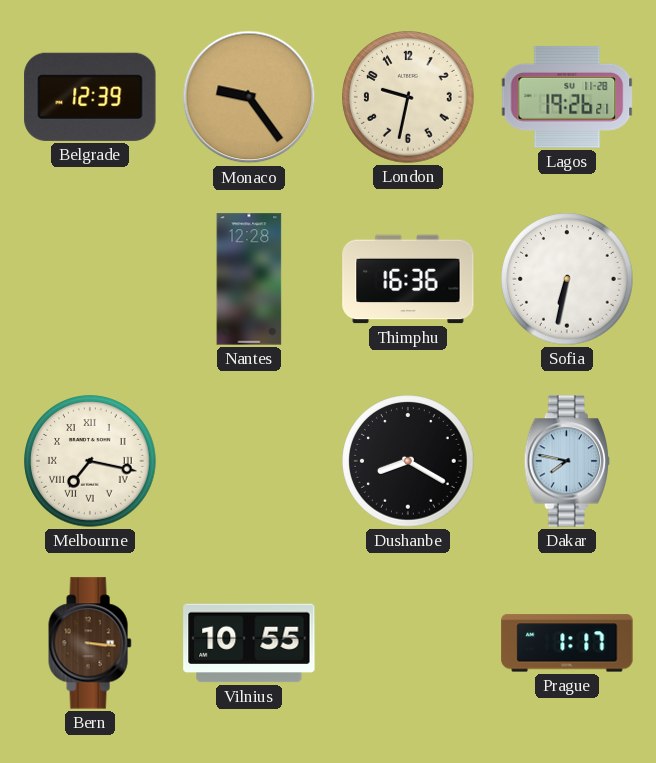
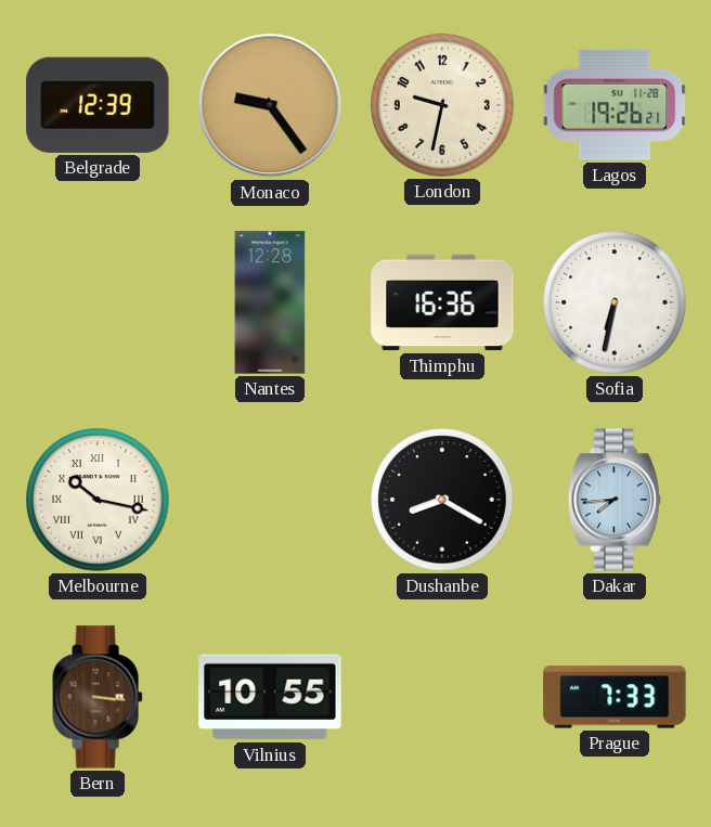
Melbourne: 7:17 -> 10:17
Dakar: 7:47 -> 7:44
Prague: 1:17 -> 7:33
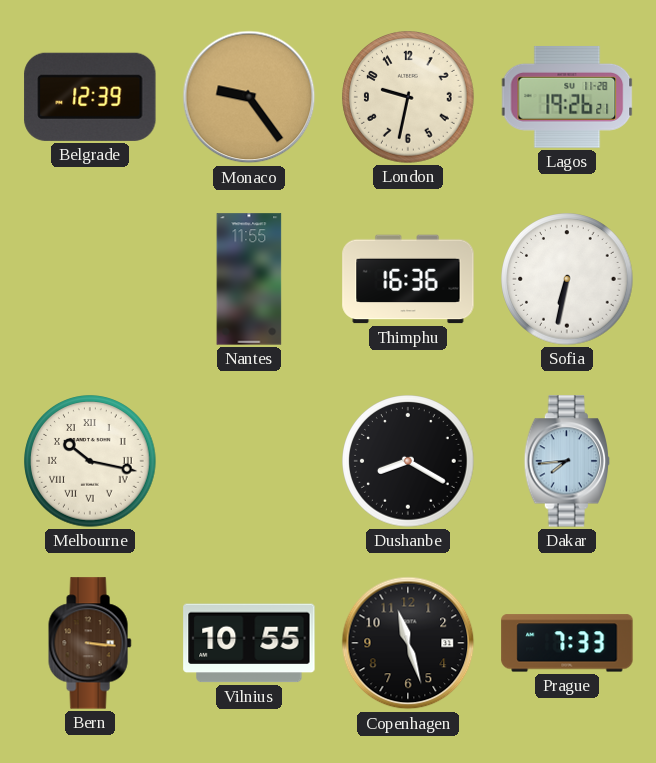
Nantes: 12:28 -> 11:55
Copenhagen: none -> 11:27
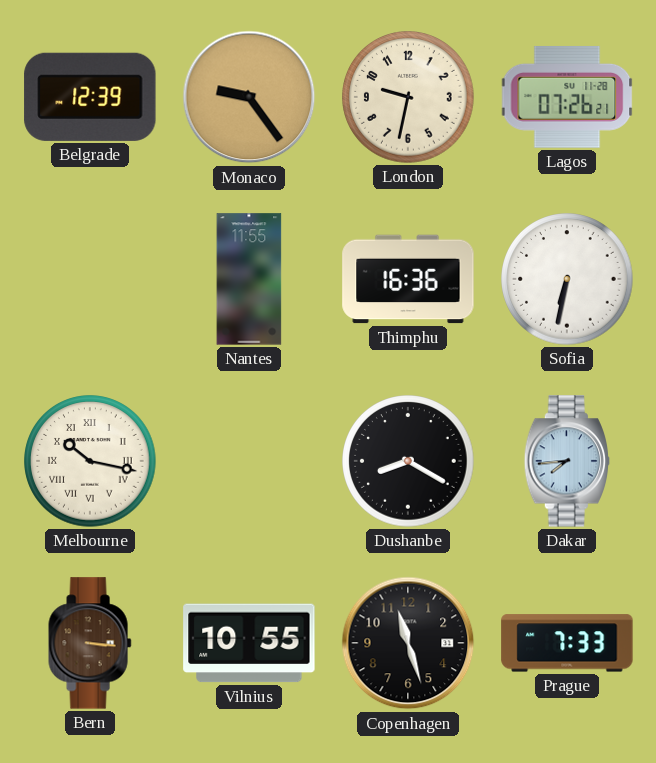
Lagos: 19:26 -> 07:26
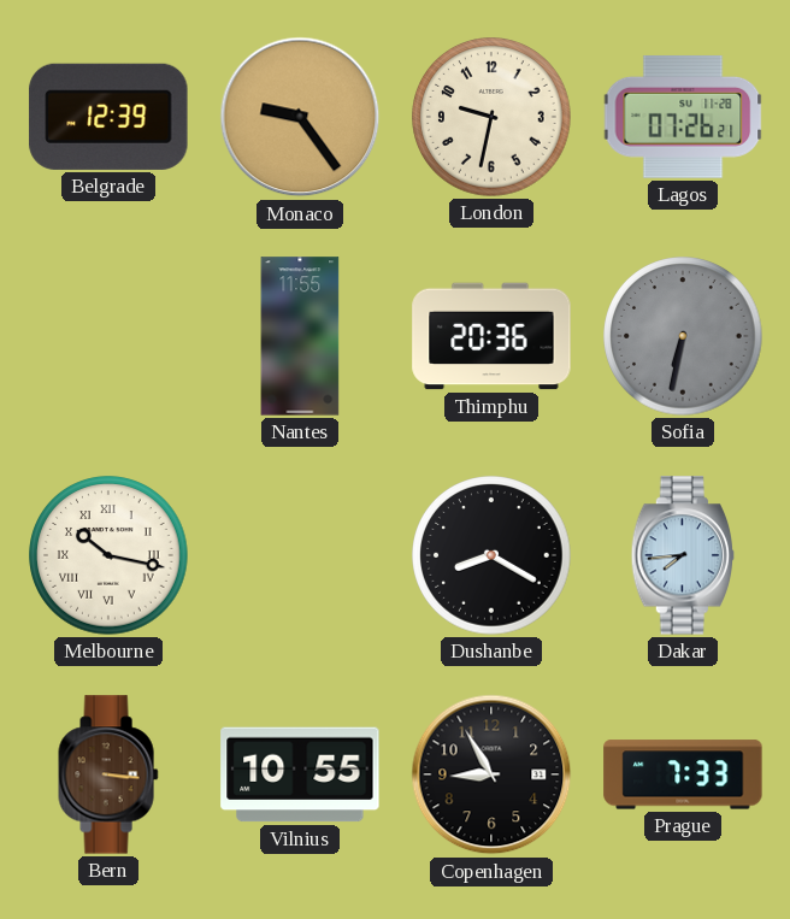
Thimphu: 16:36 -> 20:36
Sofia dial: white -> grey
Copenhagen: 11:27 -> 8:55
